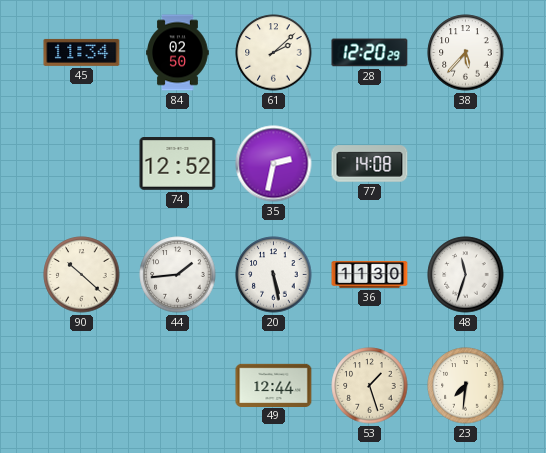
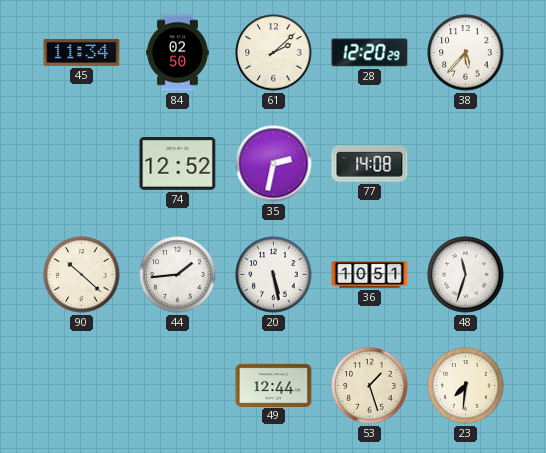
36: 11:30 -> 10:51
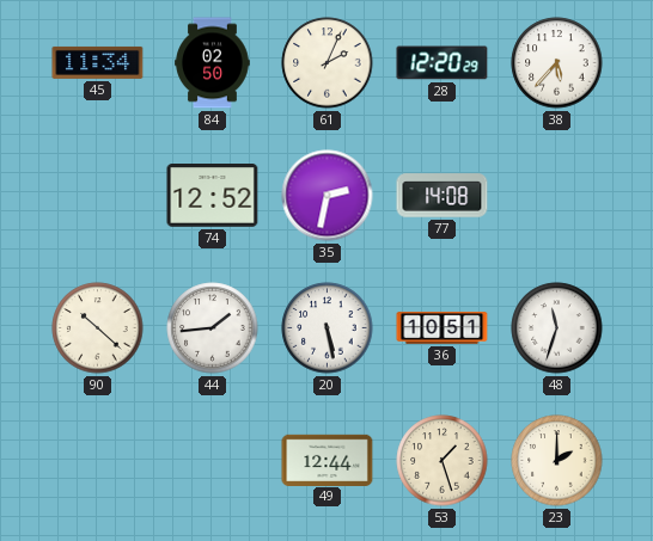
61: 2:08 -> 2:04
23: 7:31 -> 2:00
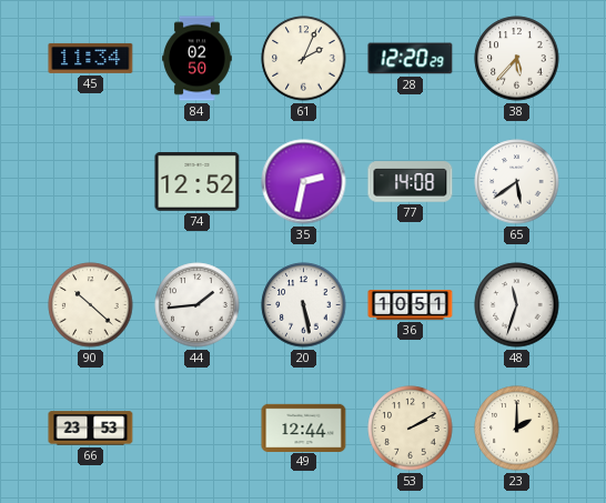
65: none -> 5:39
66: none -> 23:53
53: 1:27 -> 2:10
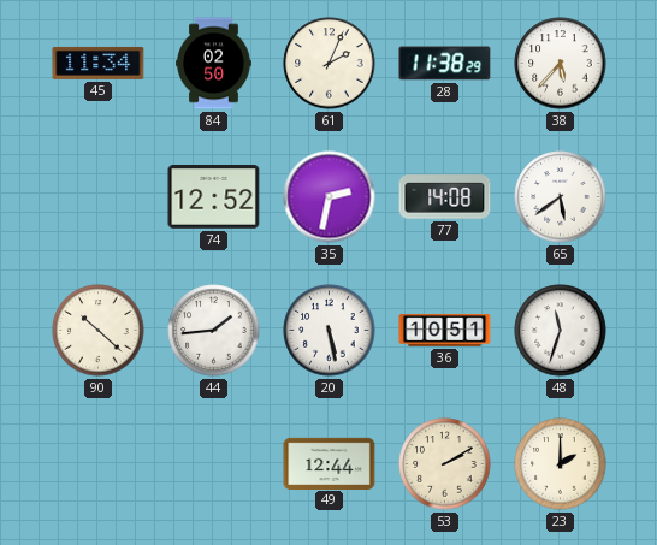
28: 12:20 -> 11:38
66: 23:53 -> none
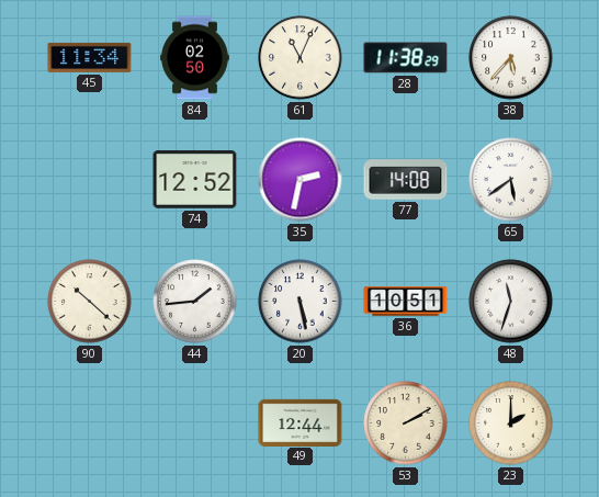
61: 2:04 -> 11:04
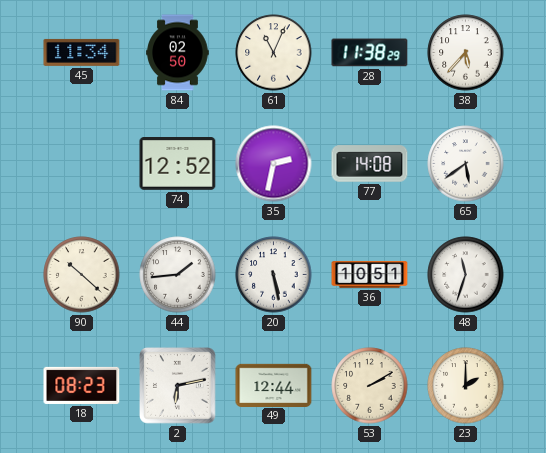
18: none -> 08:23
2: none -> 6:13
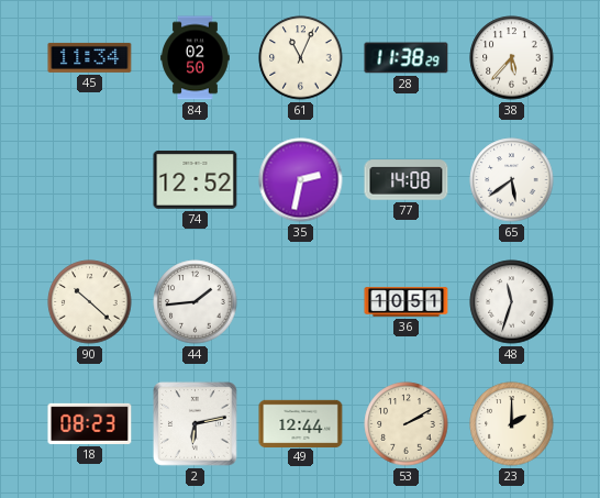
20: 5:28 -> none
